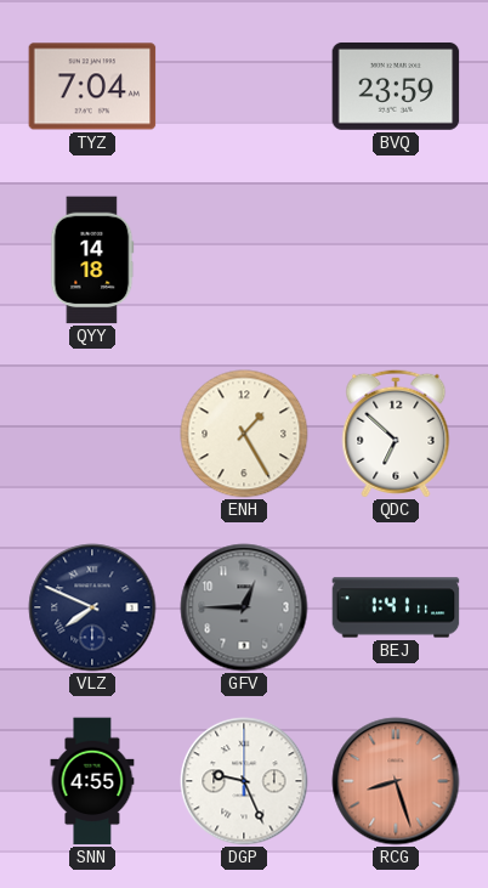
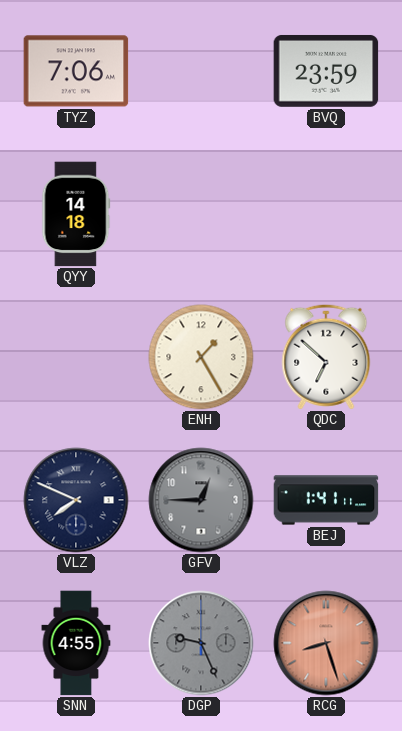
TYZ: 7:04 -> 7:06
DGP dial: white -> grey
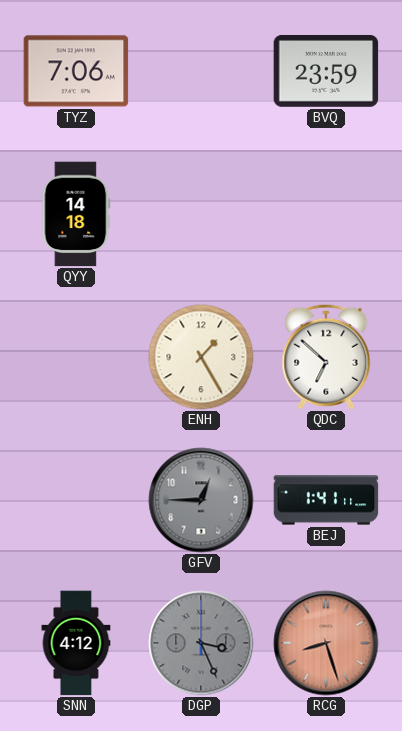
VLZ: 7:49 -> none
SNN: 4:55 -> 4:12
DGP: 9:26 -> 3:26
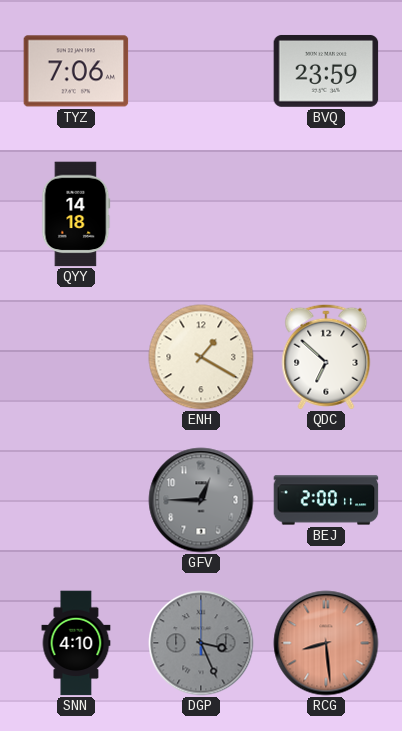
ENH: 1:25 -> 1:20
BEJ: 1:41 -> 2:00
SNN: 4:12 -> 4:10
RCG: 8:27 -> 8:29
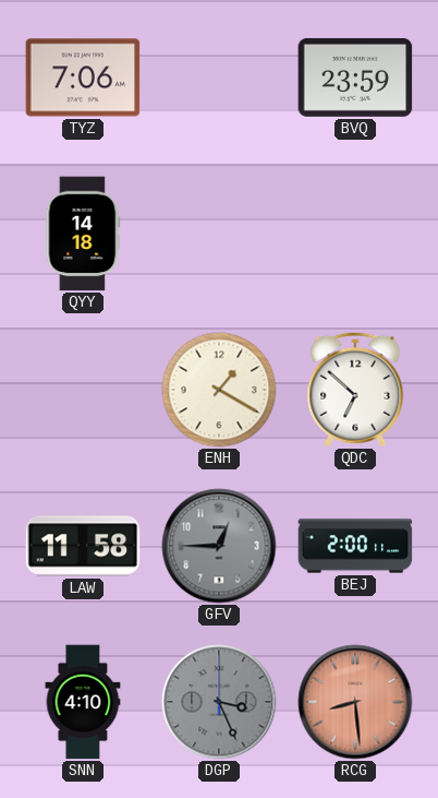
LAW: none -> 11:58
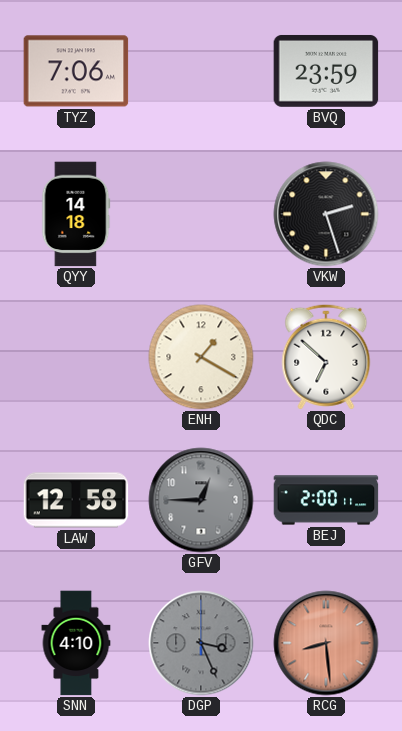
VKW: none -> 2:27
LAW: 11:58 -> 12:58
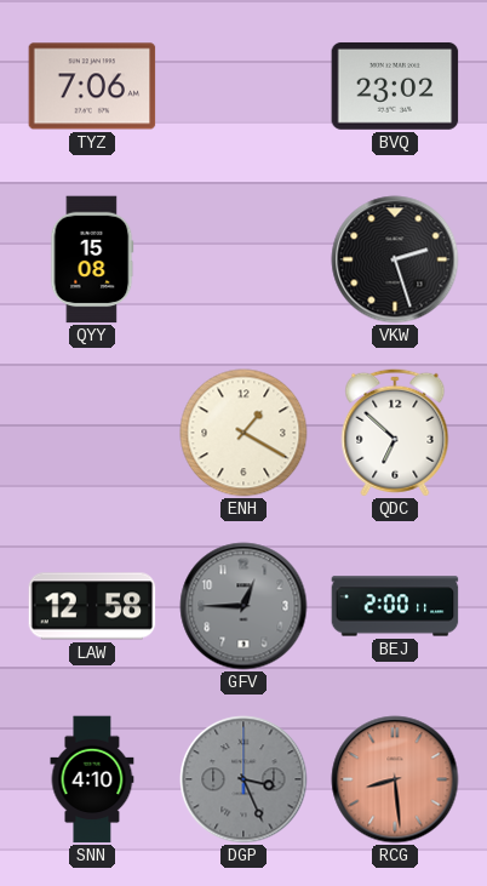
BVQ: 23:59 -> 23:02
QYY: 14:18 -> 15:08
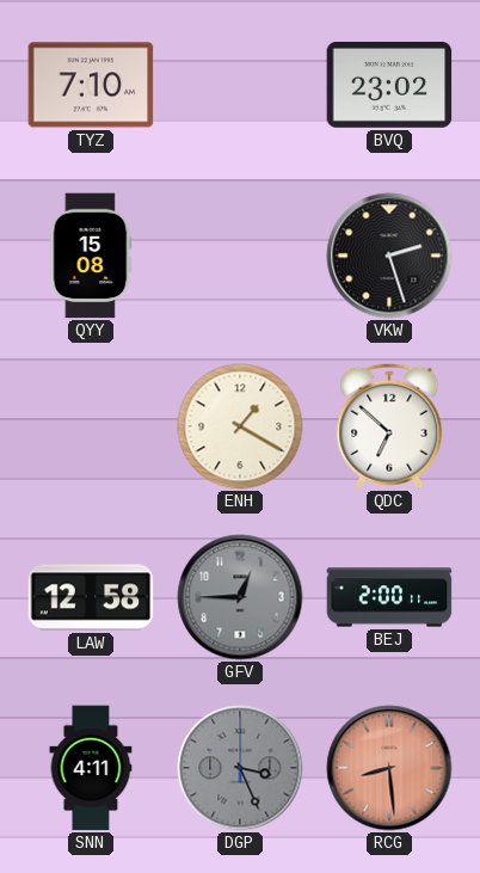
TYZ: 7:06 -> 7:10
SNN: 4:10 -> 4:11
